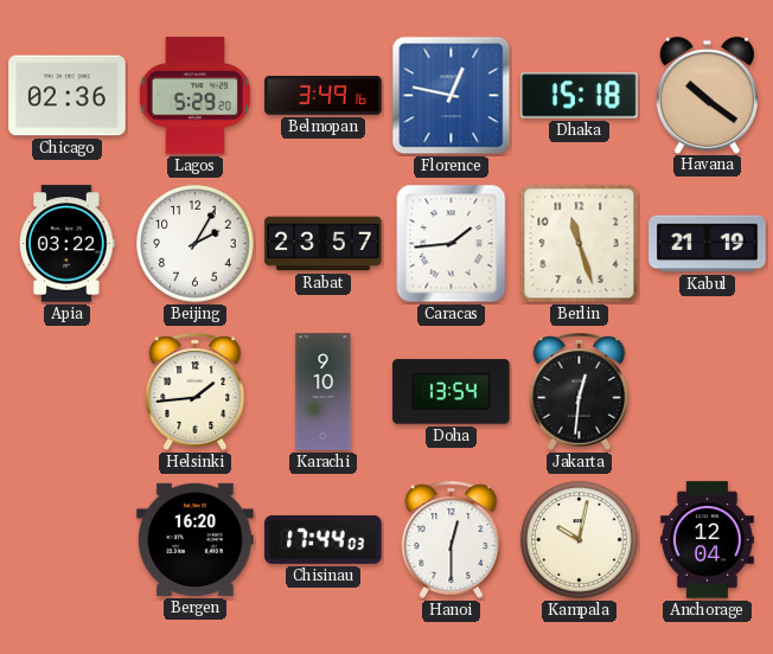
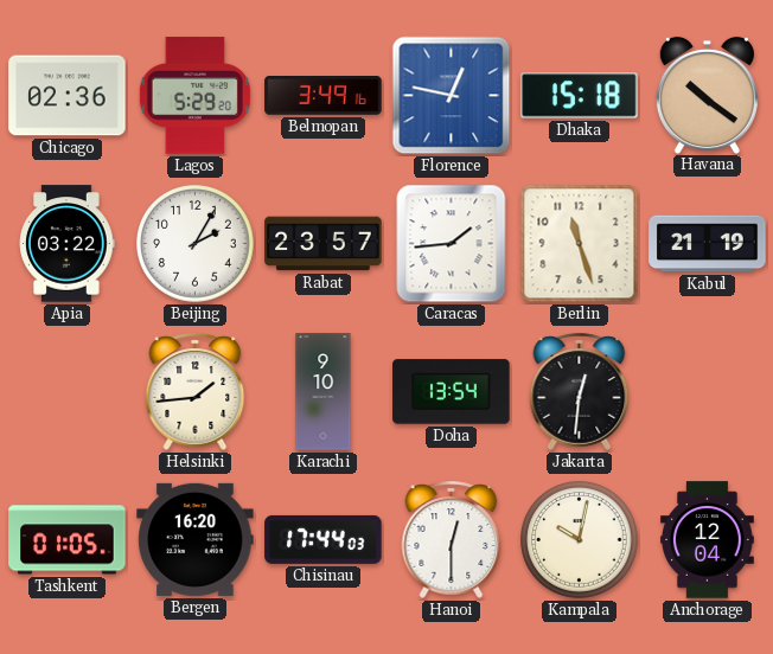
Tashkent: none -> 01:05
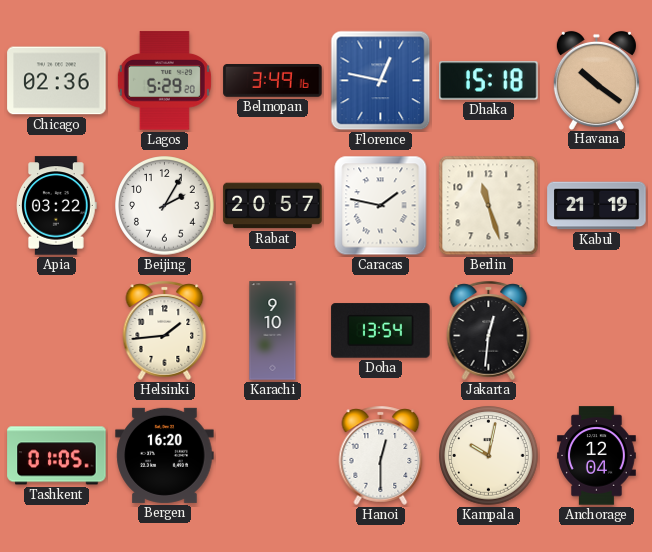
Rabat: 23:57 -> 20:57
Caracas: 1:44 -> 1:47
Chisinau: 17:44 -> none
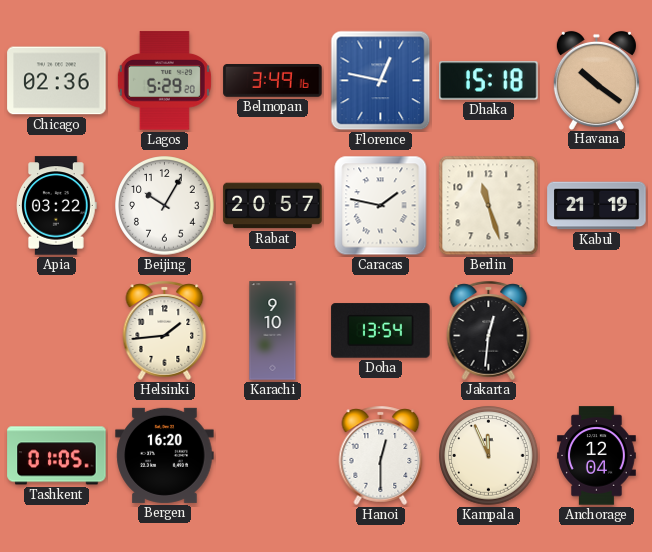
Beijing: 2:05 -> 10:05
Kampala: 10:02 -> 11:56
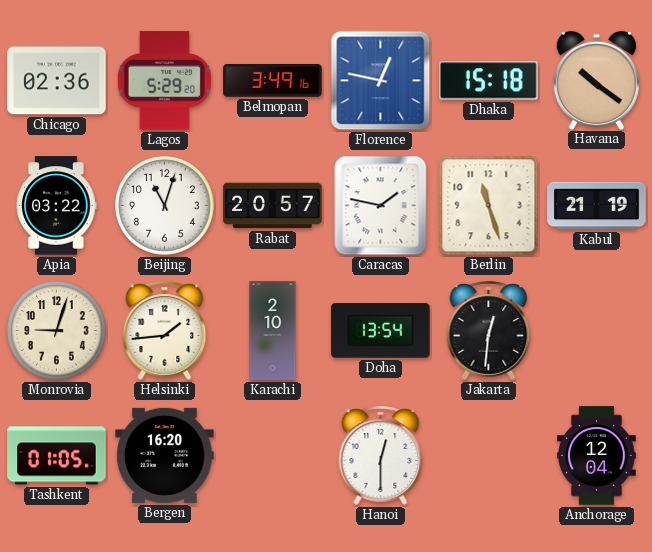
Beijing: 10:05 -> 11:03
Monrovia: none -> 9:03
Karachi: 9:10 -> 2:10
Kampala: 11:56 -> none
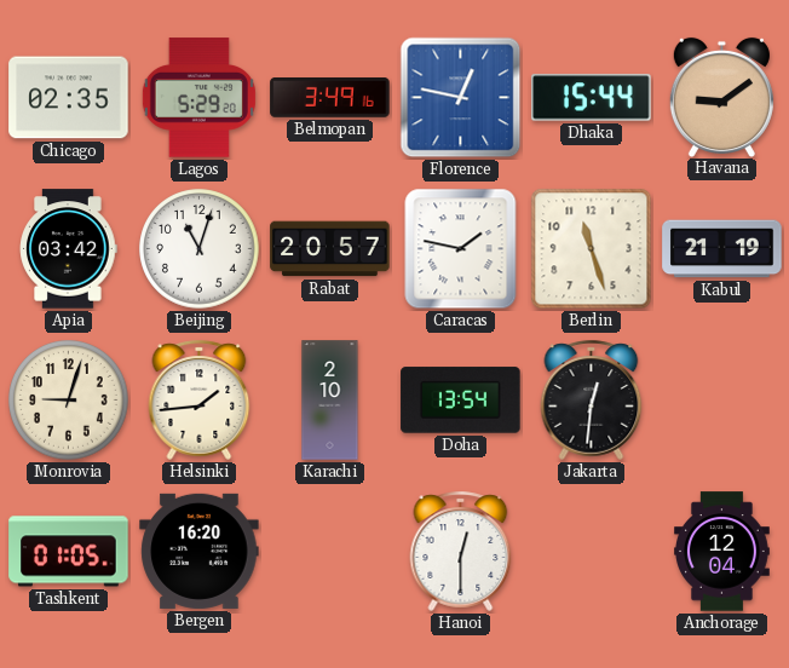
Chicago: 02:36 -> 02:35
Dhaka: 15:18 -> 15:44
Havana: 10:21 -> 9:09
Apia: 03:22 -> 03:42
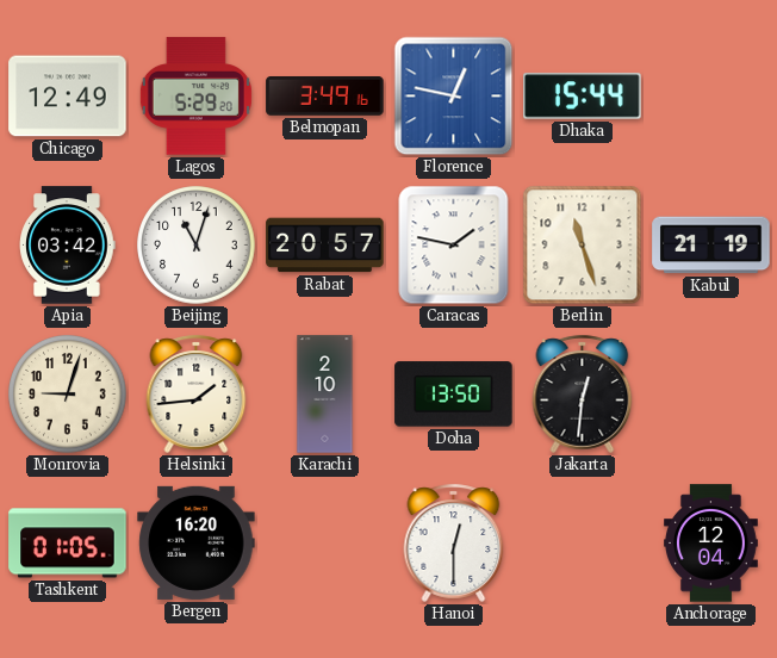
Chicago: 02:35 -> 12:49
Havana: 9:09 -> none
Doha: 13:54 -> 13:50
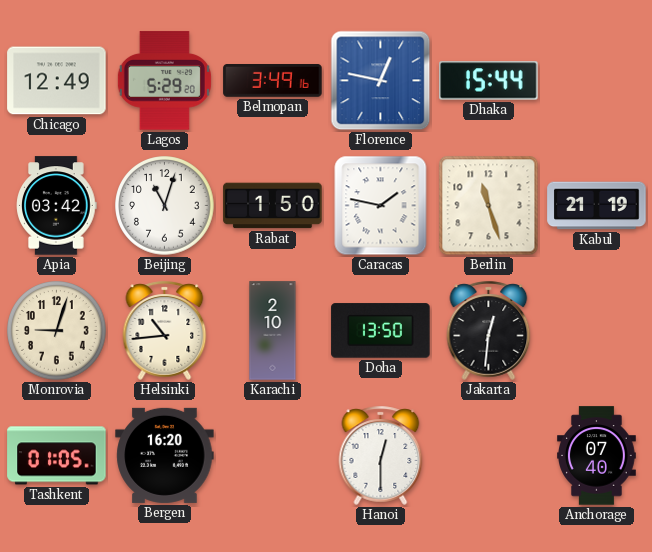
Rabat: 20:57 -> 1:50
Helsinki: 1:44 -> 10:44
Anchorage: 12:04 -> 07:40
